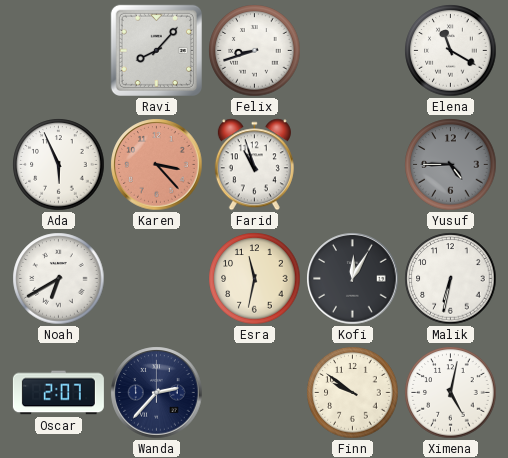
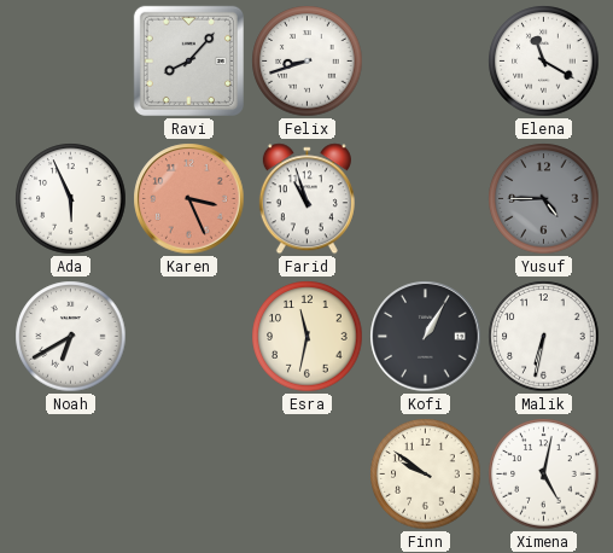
Karen: 3:23 -> 3:26
Kofi: 12:05 -> 1:05
Oscar: 2:07 -> none
Wanda: 2:37 -> none
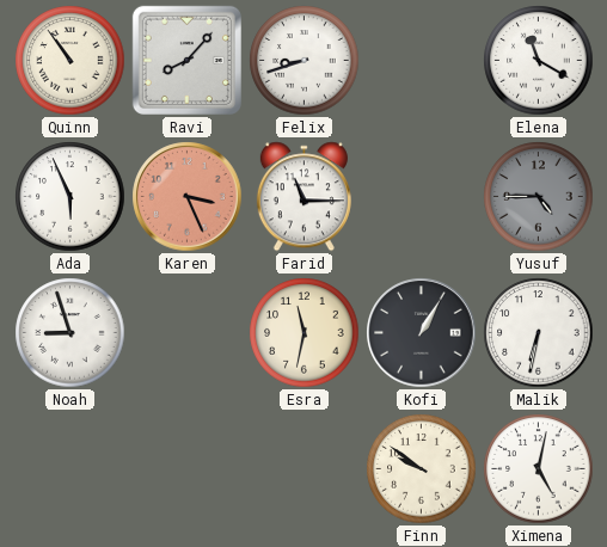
Quinn: none -> 10:54
Farid: 10:57 -> 11:15
Noah: 6:40 -> 8:57
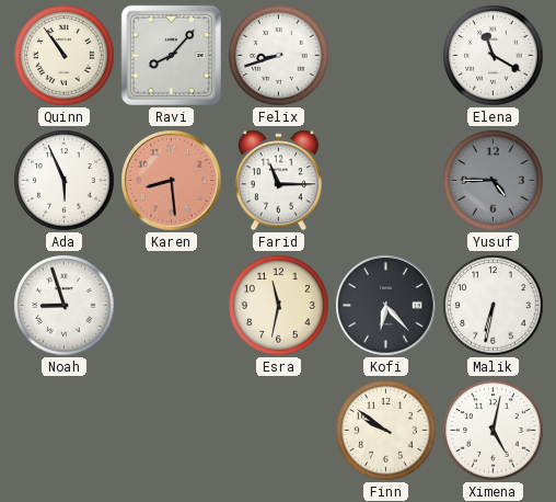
Karen: 3:26 -> 8:29
Kofi: 1:05 -> 6:23
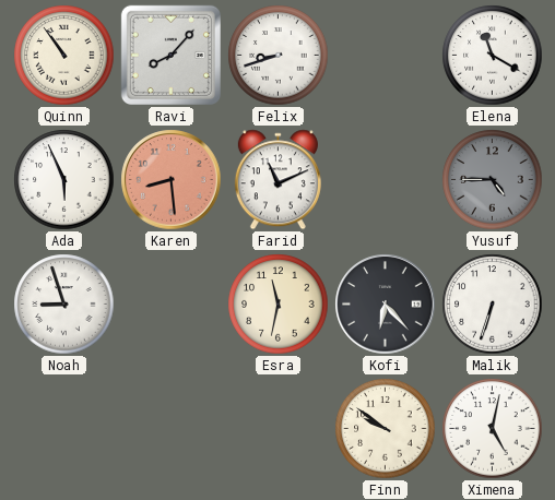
Farid: 11:15 -> 11:11
Malik: 6:32 -> 6:33
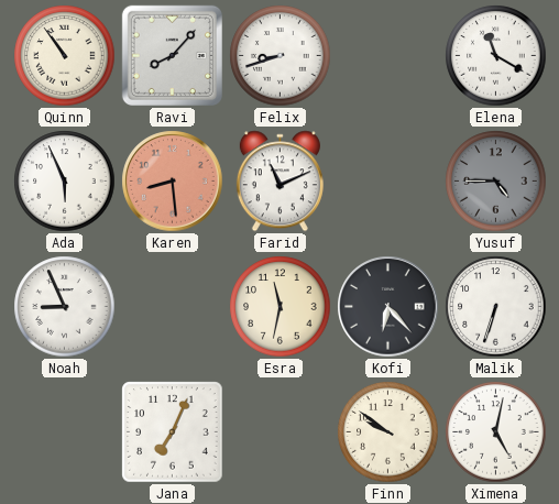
Noah: 8:57 -> 8:56
Jana: none -> 7:04
